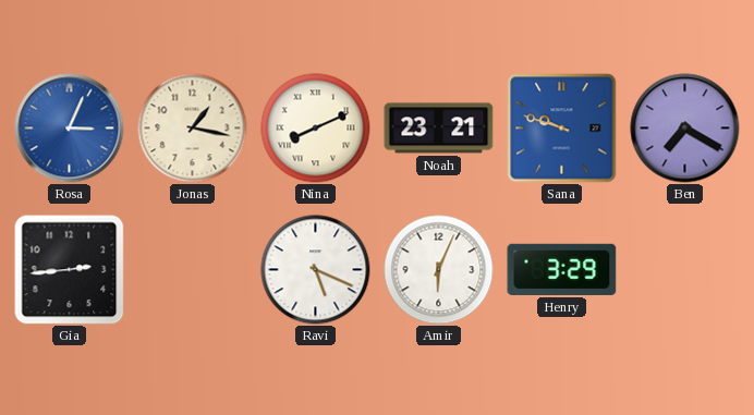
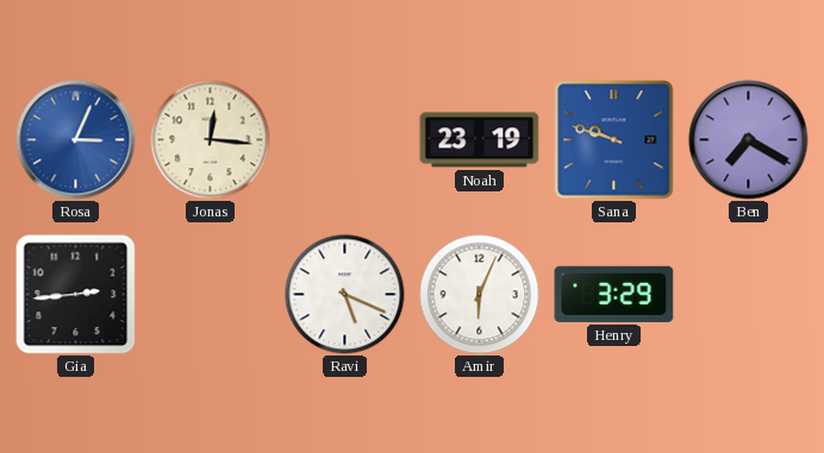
Jonas: 1:17 -> 12:16
Nina: 8:11 -> none
Noah: 23:21 -> 23:19
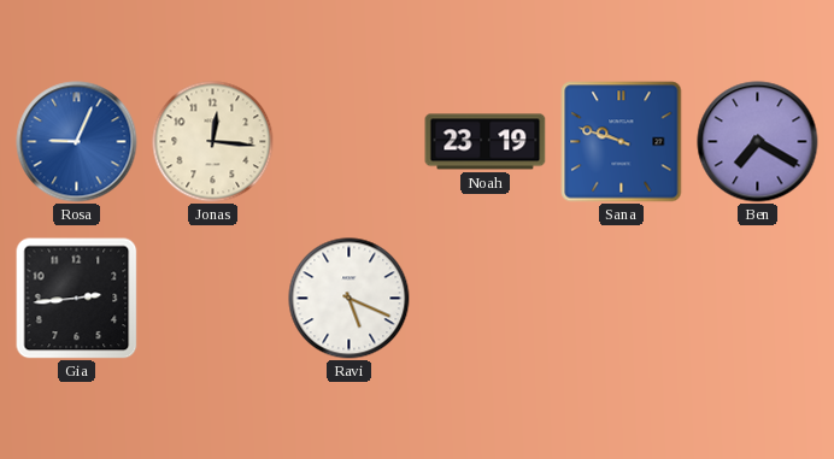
Rosa: 3:04 -> 9:04
Amir: 6:04 -> none
Henry: 3:29 -> none
